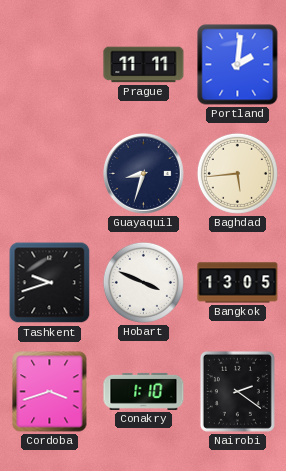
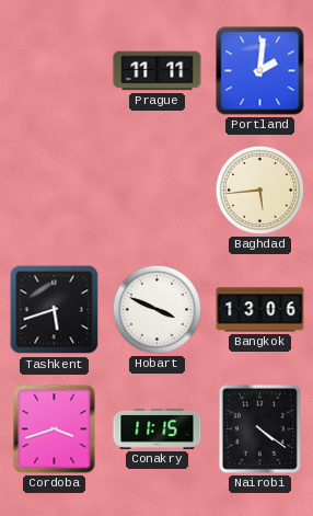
Guayaquil: 8:33 -> none
Tashkent: 9:42 -> 5:42
Bangkok: 13:05 -> 13:06
Conakry: 1:10 -> 11:15
Nairobi: 2:21 -> 4:21
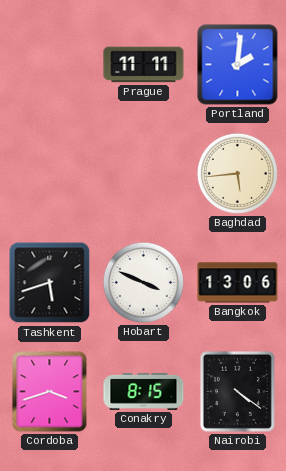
Conakry: 11:15 -> 8:15
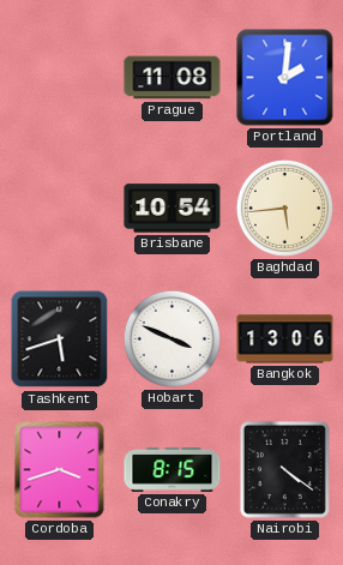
Prague: 11:11 -> 11:08
Brisbane: none -> 10:54
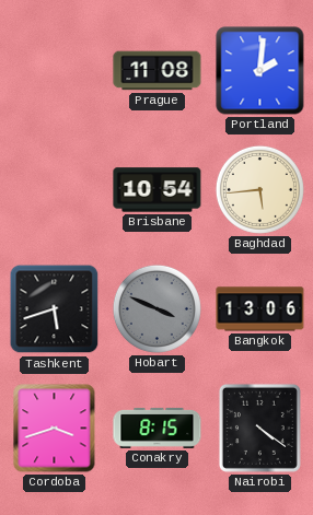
Hobart dial: white -> grey
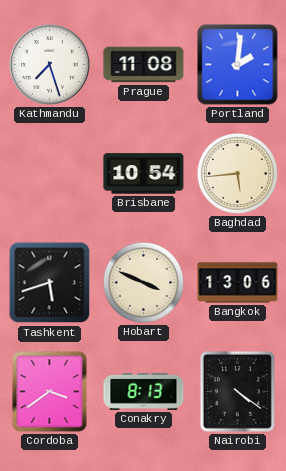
Kathmandu: none -> 7:27
Hobart dial: grey -> cream
Cordoba: 3:42 -> 3:39
Conakry: 8:15 -> 8:13
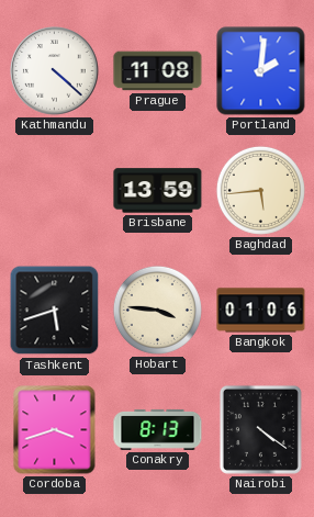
Kathmandu: 7:27 -> 4:22
Brisbane: 10:54 -> 13:59
Hobart: 3:49 -> 3:46
Bangkok: 13:06 -> 01:06
Cordoba: 3:39 -> 3:42
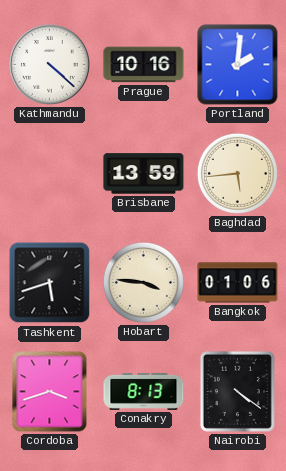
Prague: 11:08 -> 10:16
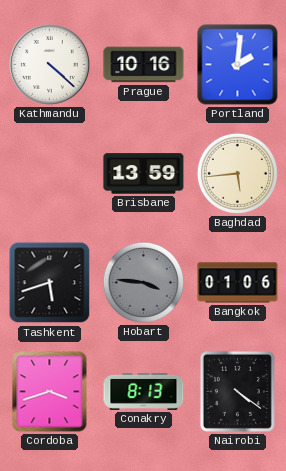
Hobart dial: cream -> grey
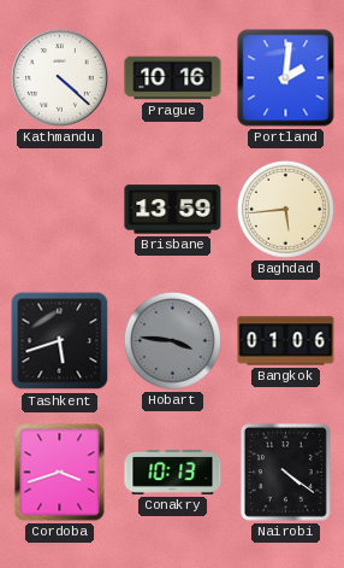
Conakry: 8:13 -> 10:13
